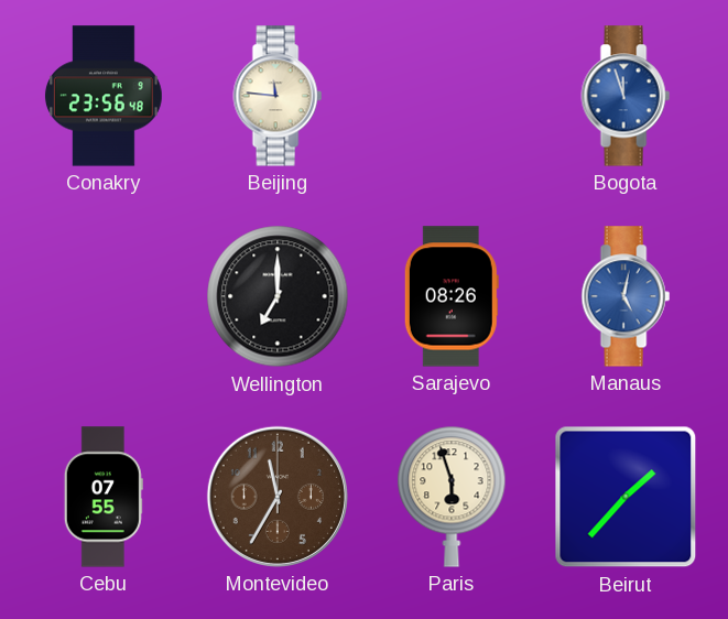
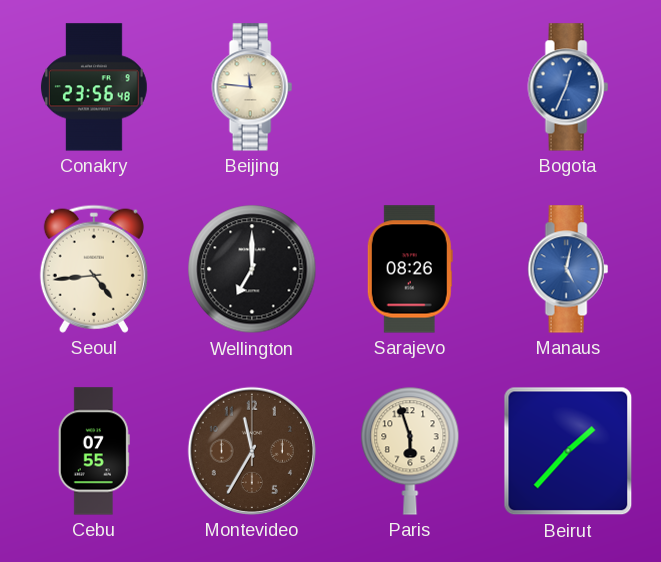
Bogota: 11:57 -> 12:34
Seoul: none -> 4:44
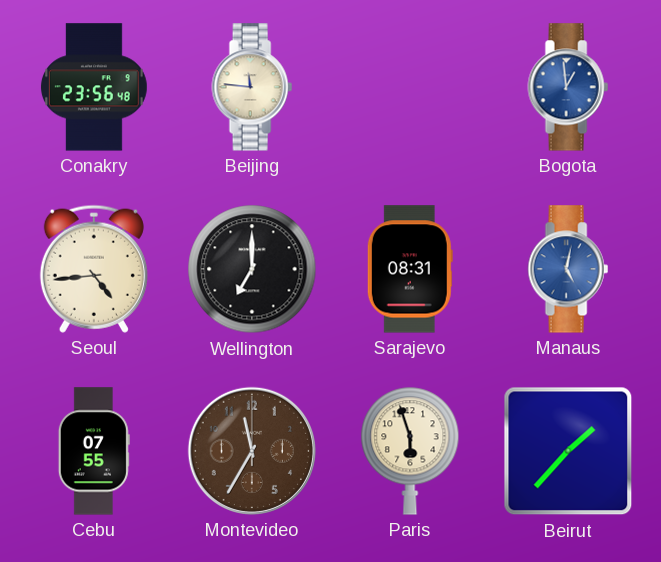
Bogota: 12:34 -> 12:59
Sarajevo: 08:26 -> 08:31
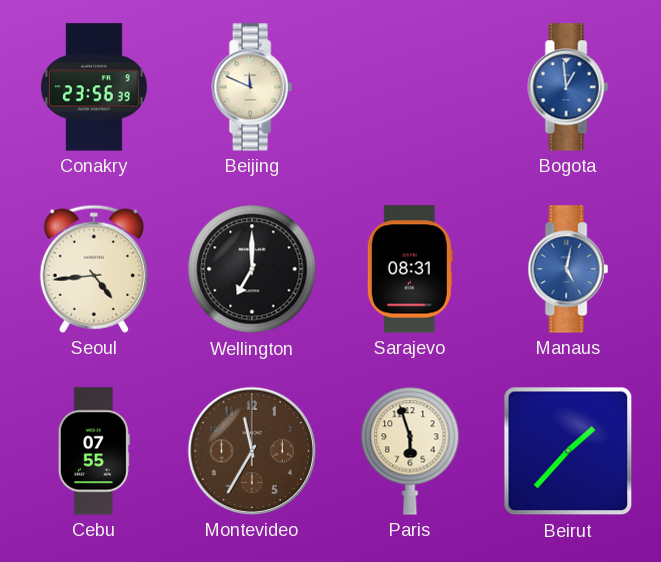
Conakry: 23:56:48 -> 23:56:39
Beijing: 11:46 -> 11:49
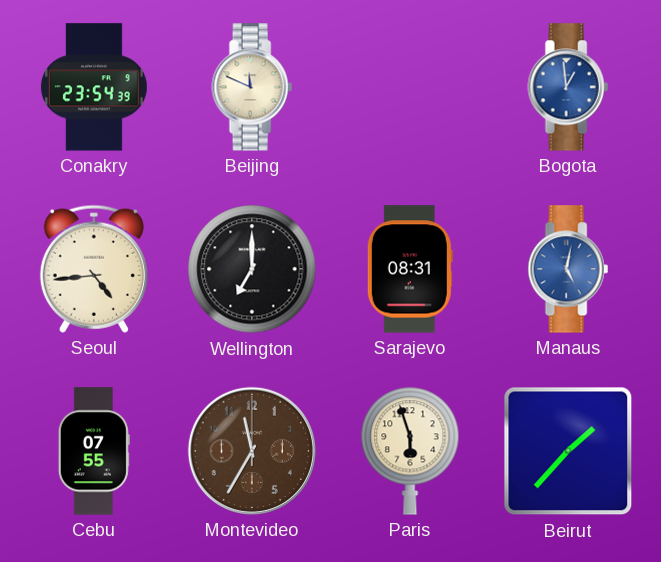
Conakry: 23:56 -> 23:54
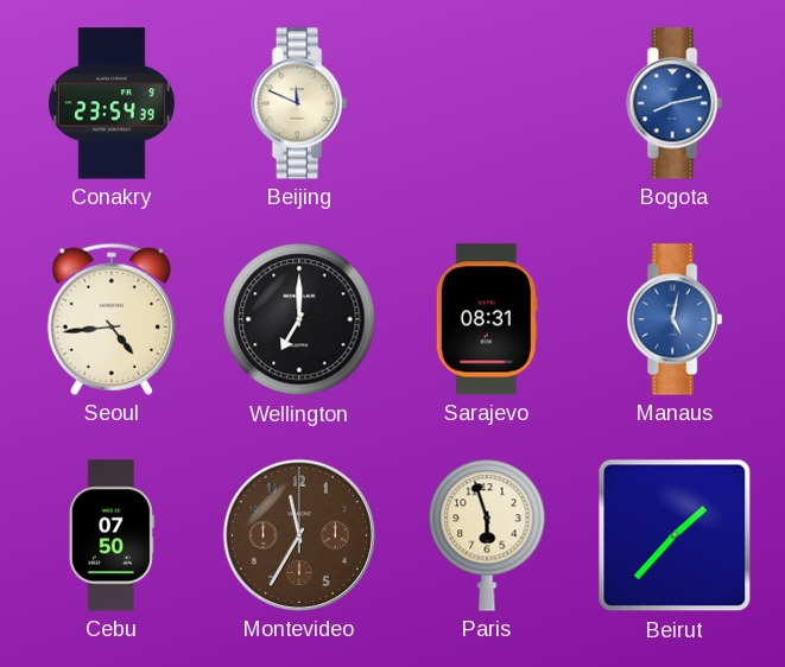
Bogota: 12:59 -> 8:13
Cebu: 07:55 -> 07:50
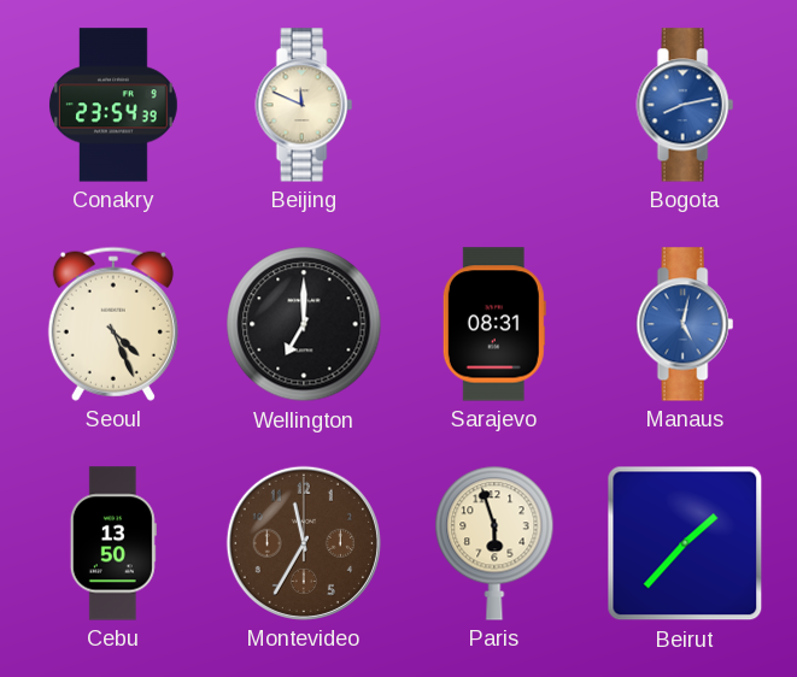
Seoul: 4:44 -> 4:26
Cebu: 07:50 -> 13:50
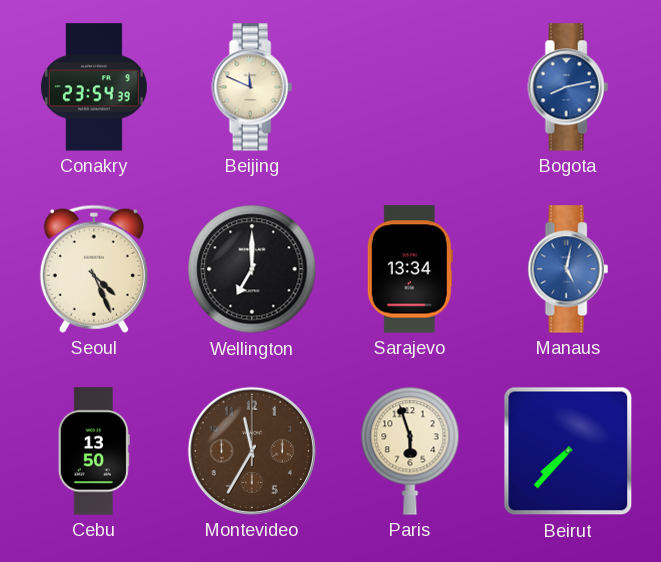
Sarajevo: 08:31 -> 13:34
Beirut: 1:37 -> 7:37
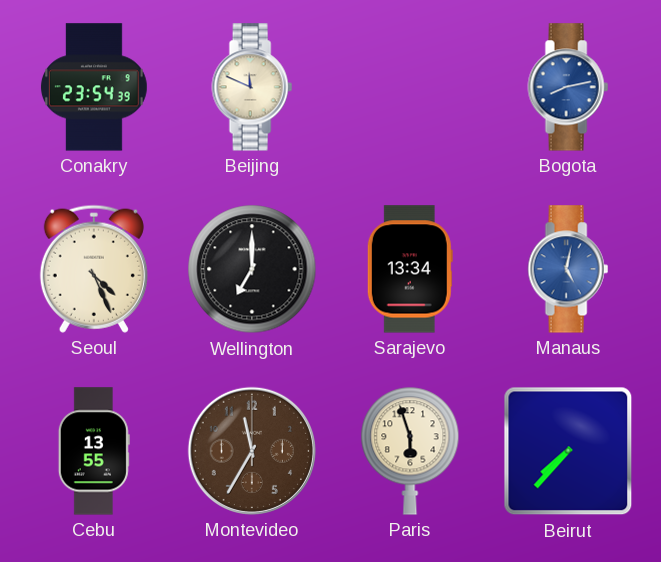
Cebu: 13:50 -> 13:55
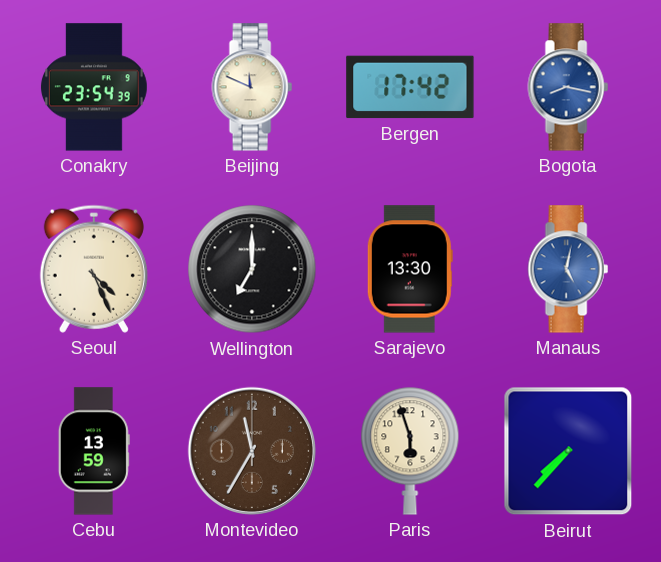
Bergen: none -> 17:42
Bogota: 8:13 -> 8:17
Sarajevo: 13:34 -> 13:30
Cebu: 13:55 -> 13:59
